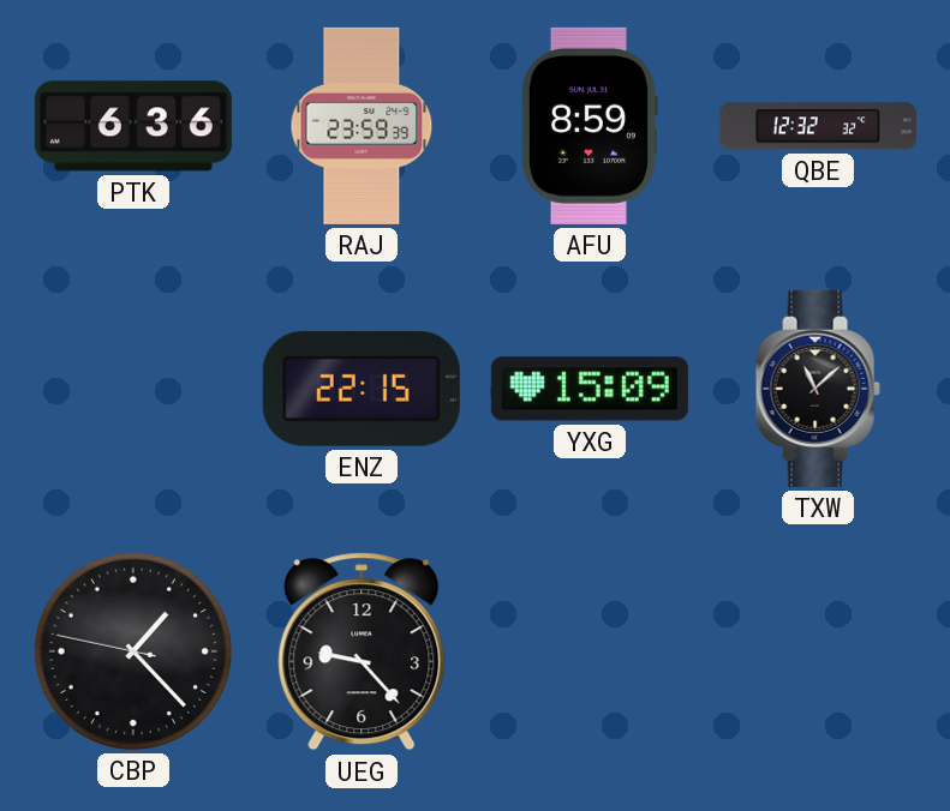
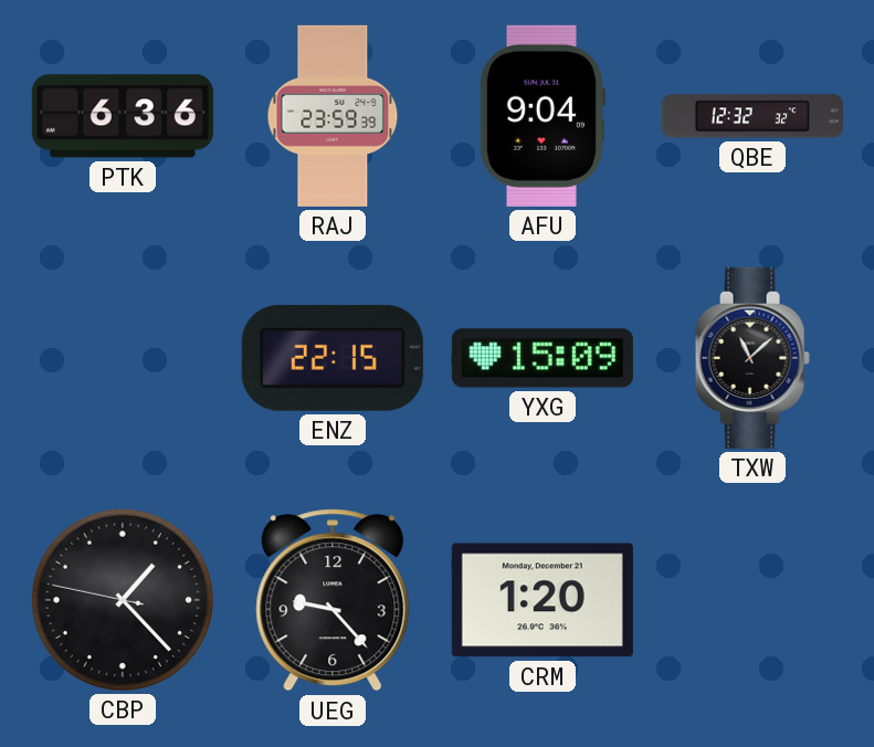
AFU: 8:59 -> 9:04
CRM: none -> 1:20
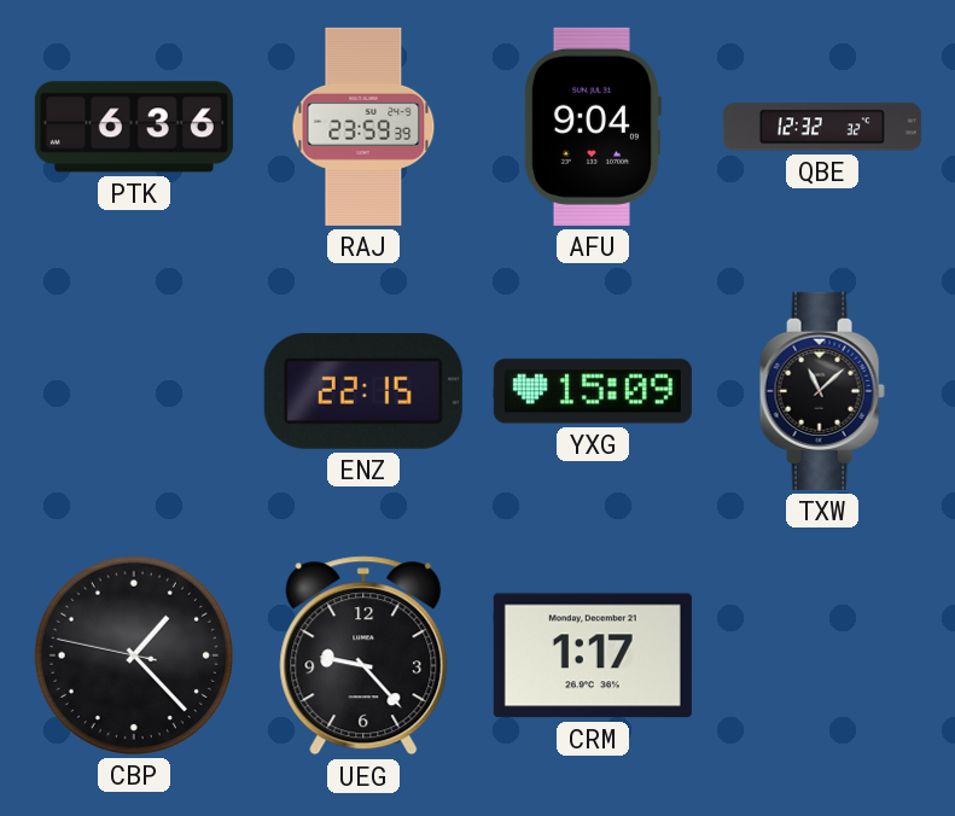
CRM: 1:20 -> 1:17
